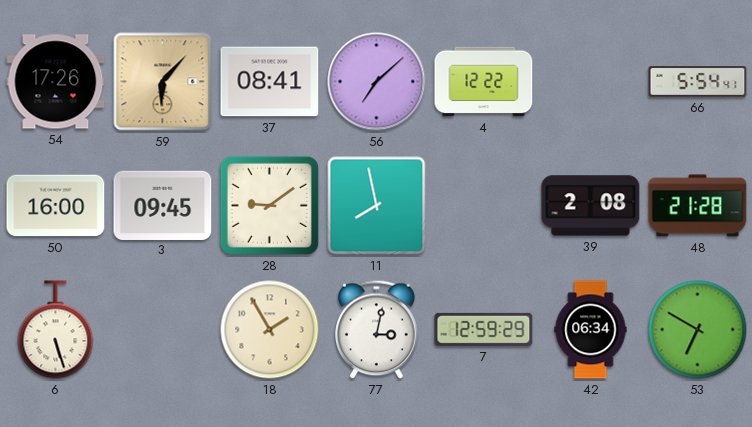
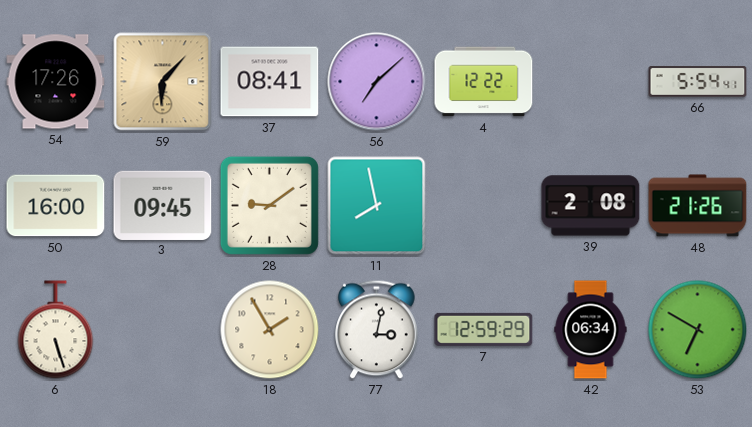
48: 21:28 -> 21:26
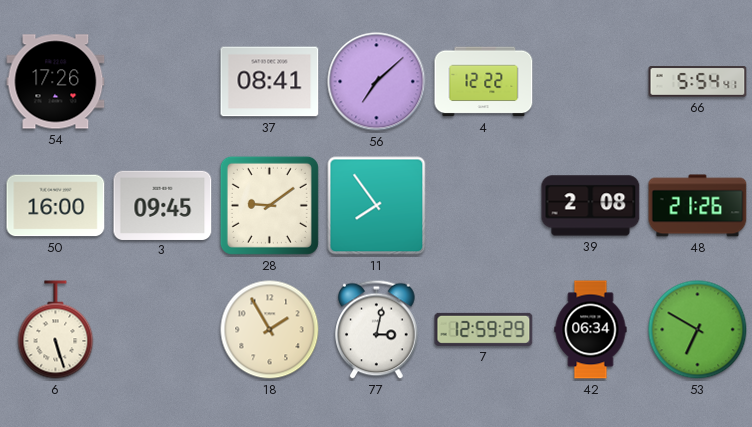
59: 6:07 -> none
11: 7:58 -> 7:54
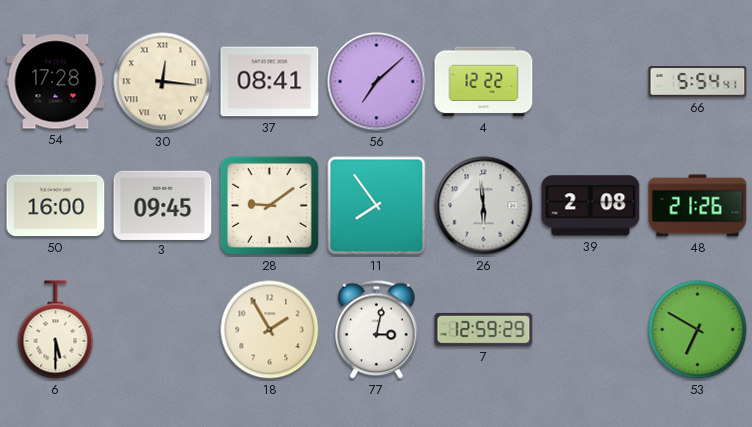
54: 17:26 -> 17:28
30: none -> 12:16
26: none -> 5:59
6: 5:27 -> 5:30
42: 06:34 -> none
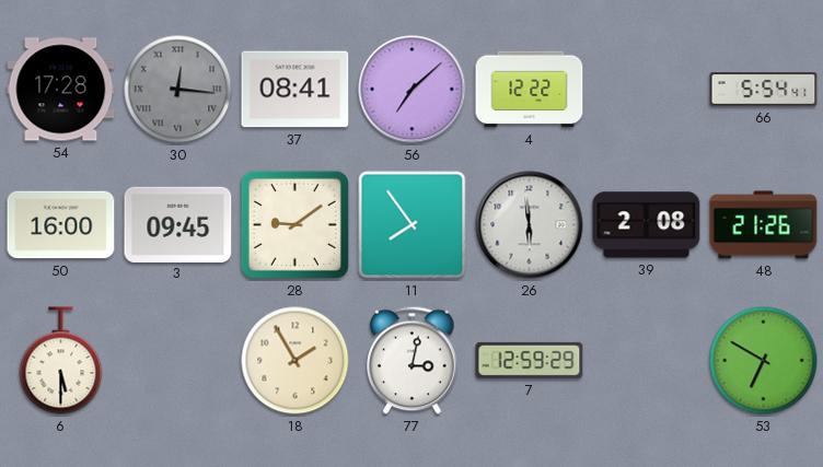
30 dial: cream -> grey
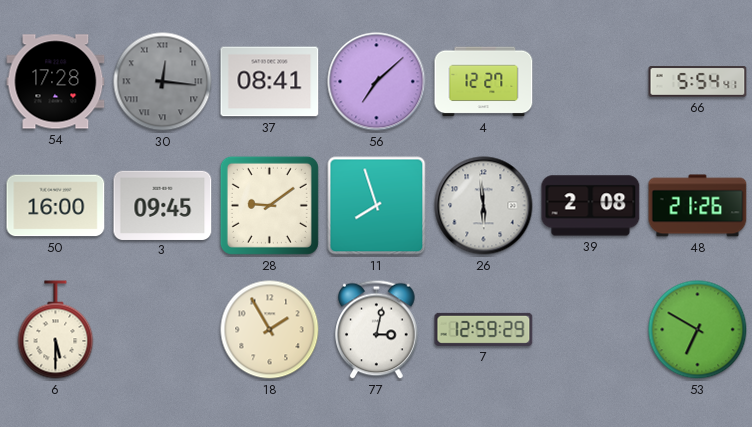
4: 12:22 -> 12:27
11: 7:54 -> 7:57
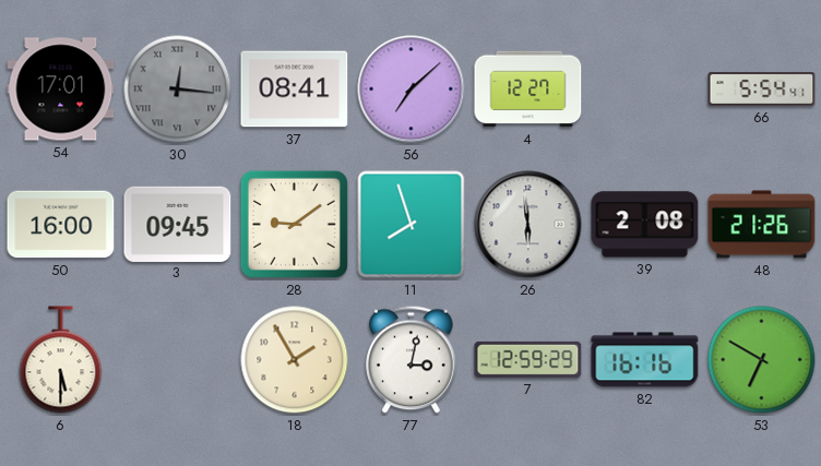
54: 17:28 -> 17:01
82: none -> 16:16
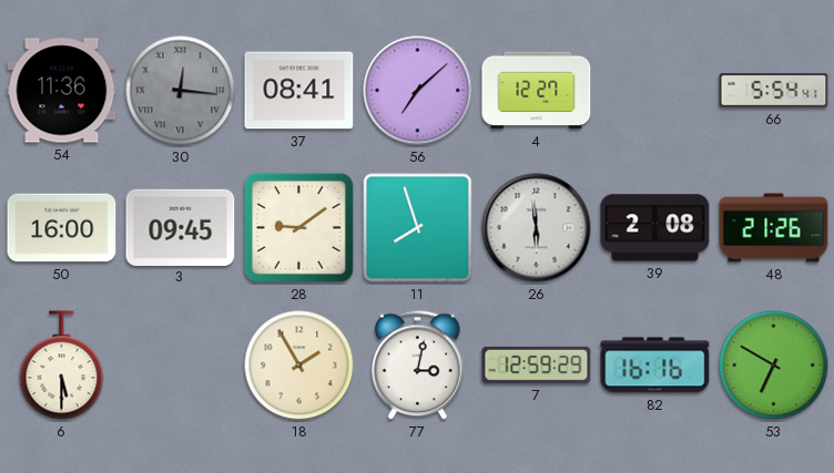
54: 17:01 -> 11:36
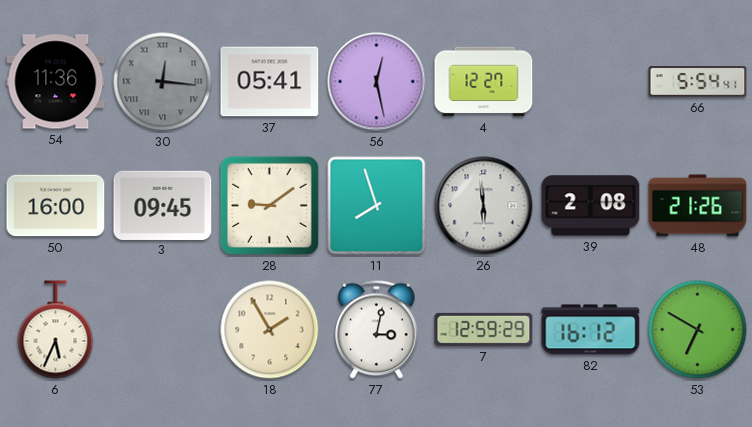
37: 08:41 -> 05:41
56: 7:08 -> 12:28
6: 5:30 -> 5:34
82: 16:16 -> 16:12
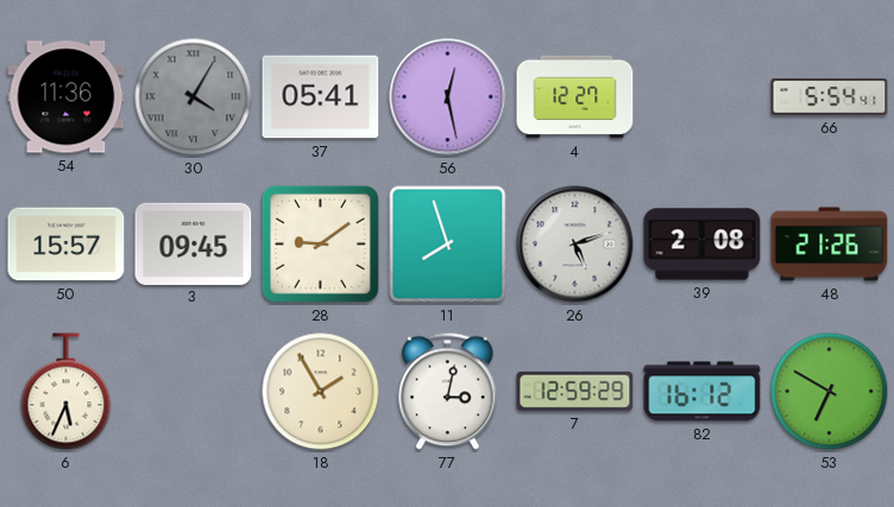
30: 12:16 -> 4:05
50: 16:00 -> 15:57
26: 5:59 -> 5:12
